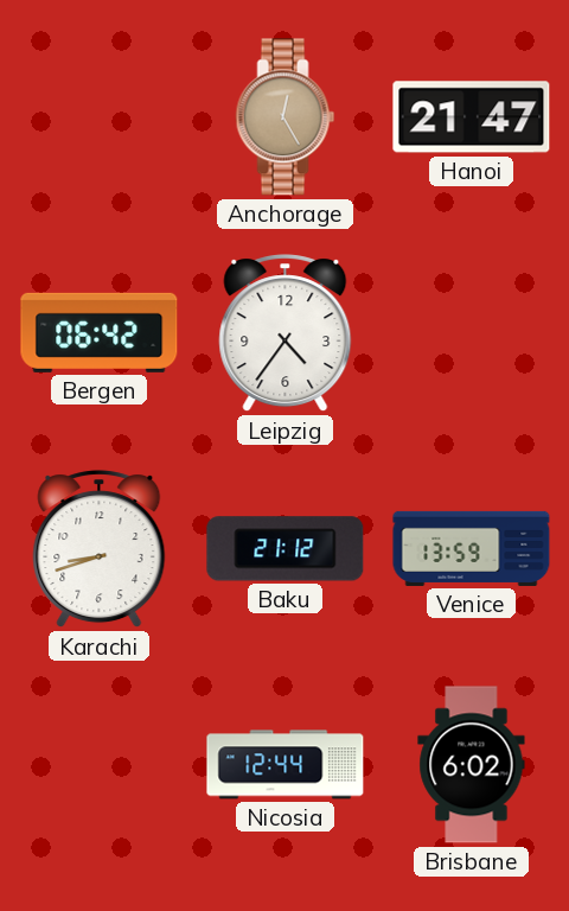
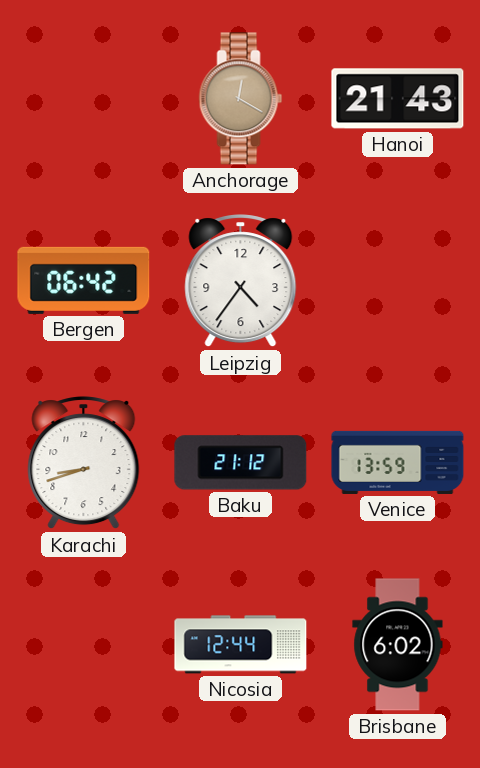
Anchorage: 12:25 -> 12:20
Hanoi: 21:47 -> 21:43
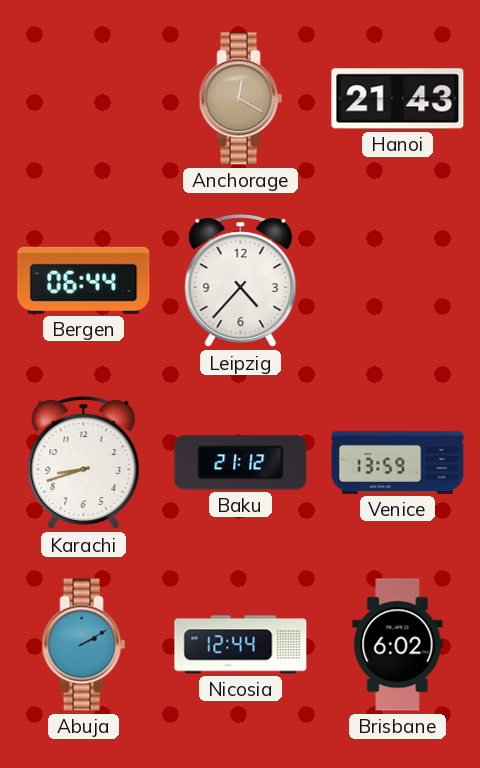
Bergen: 06:42 -> 06:44
Leipzig: 4:36 -> 4:37
Abuja: none -> 2:10
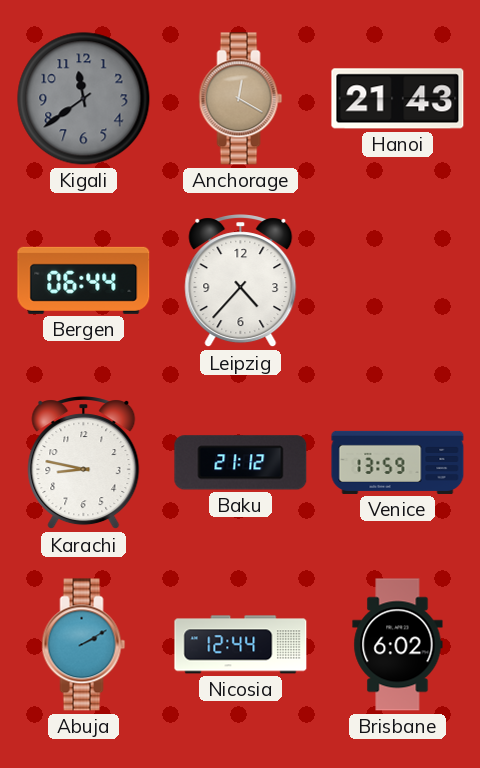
Kigali: none -> 11:39
Karachi: 8:42 -> 8:47
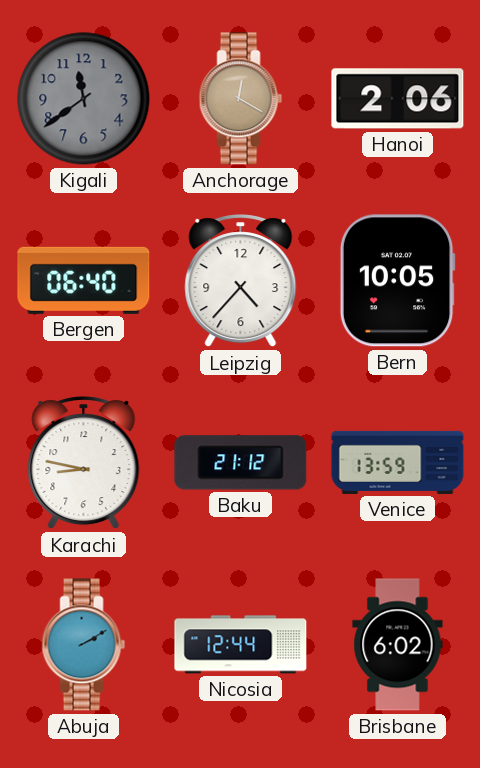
Hanoi: 21:43 -> 2:06
Bergen: 06:44 -> 06:40
Bern: none -> 10:05
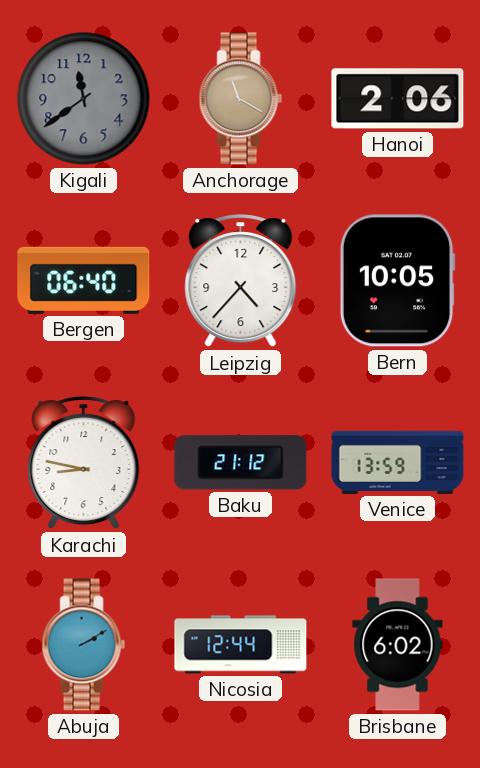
Anchorage: 12:20 -> 11:20
